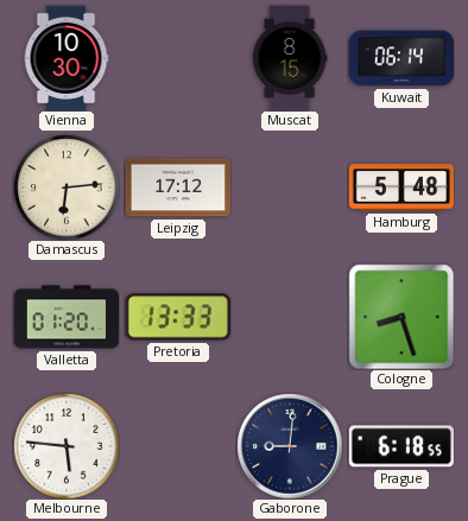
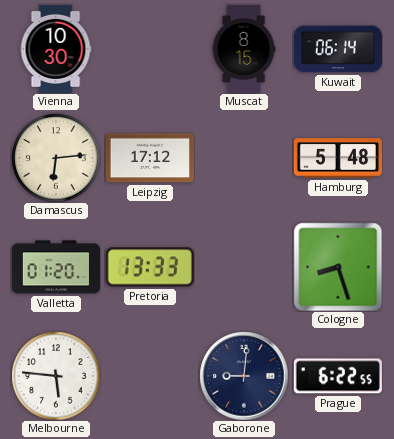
Prague: 6:18 -> 6:22
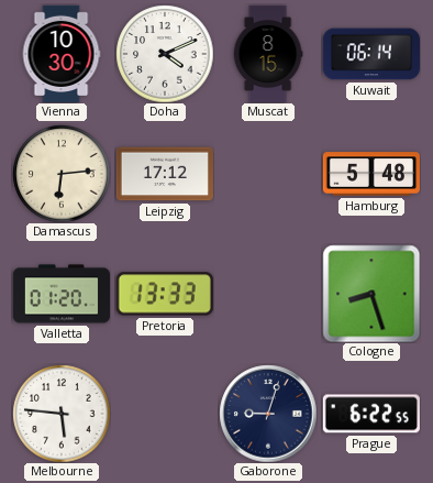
Doha: none -> 4:11
Gaborone: 9:01 -> 9:03
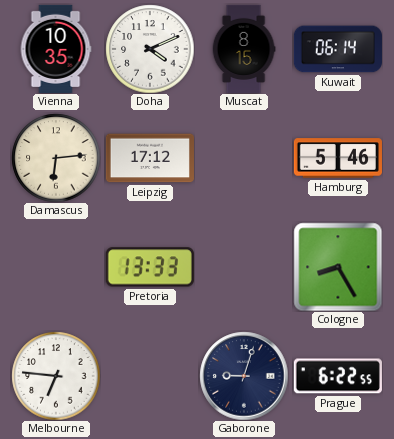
Vienna: 10:30 -> 10:35
Hamburg: 5:48 -> 5:46
Valletta: 01:20 -> none
Cologne: 8:27 -> 8:25
Melbourne: 5:46 -> 6:46
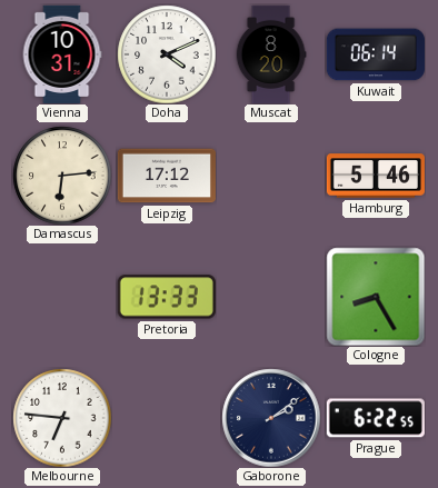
Vienna: 10:35 -> 10:31
Muscat: 8:15 -> 8:20
Gaborone: 9:03 -> 2:09
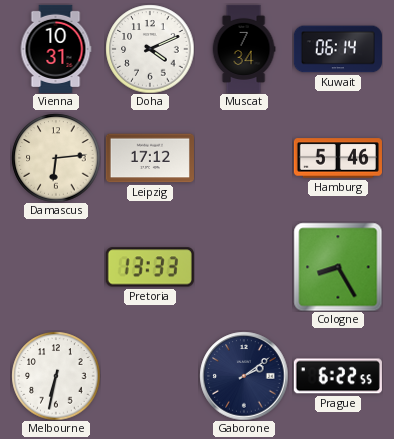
Muscat: 8:20 -> 7:34
Melbourne: 6:46 -> 6:32
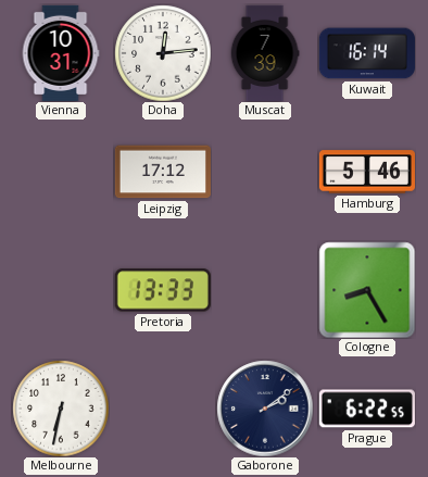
Doha: 4:11 -> 12:14
Muscat: 7:34 -> 7:39
Kuwait: 06:14 -> 16:14
Damascus: 6:14 -> none
